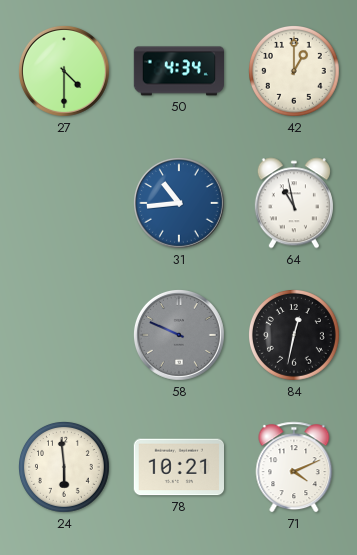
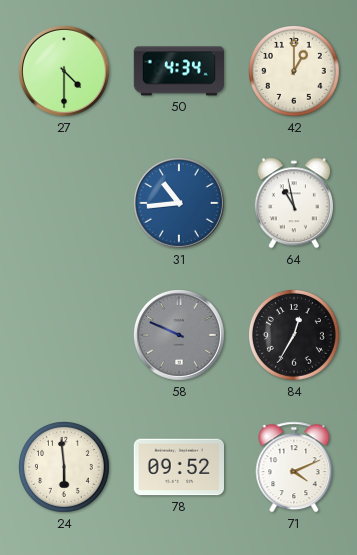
84: 12:32 -> 12:35
78: 10:21 -> 09:52
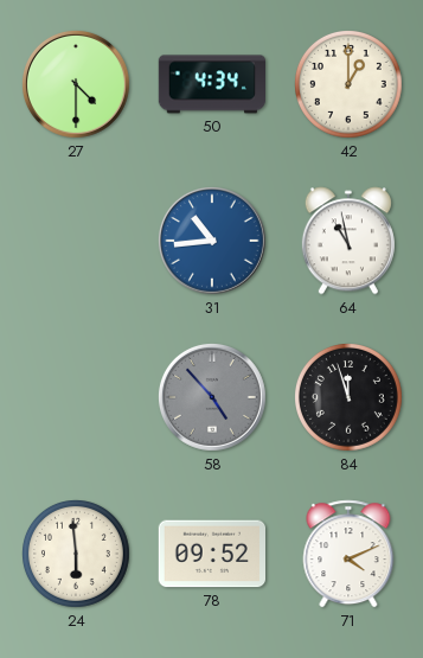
58: 9:49 -> 4:53
84: 12:35 -> 11:57
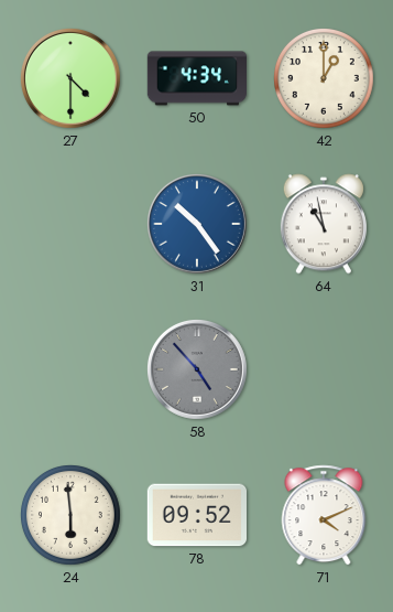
31: 10:44 -> 10:24
84: 11:57 -> none
